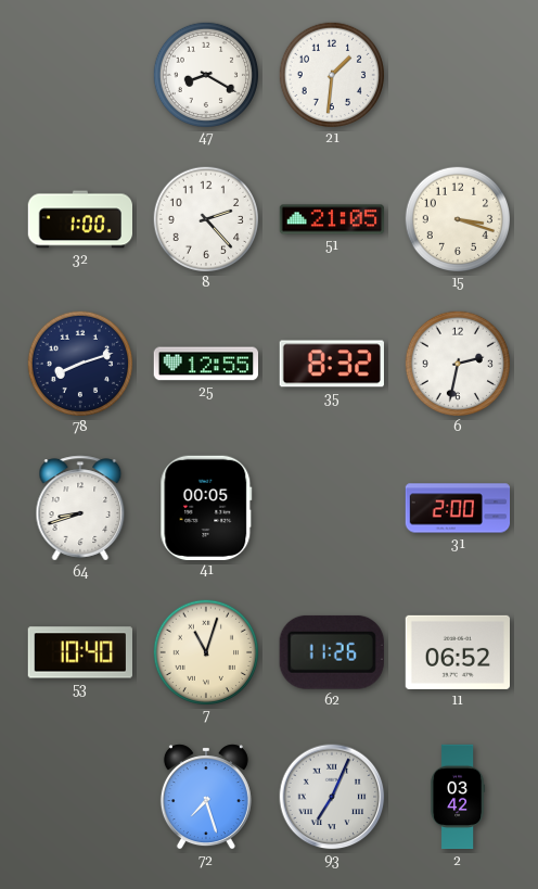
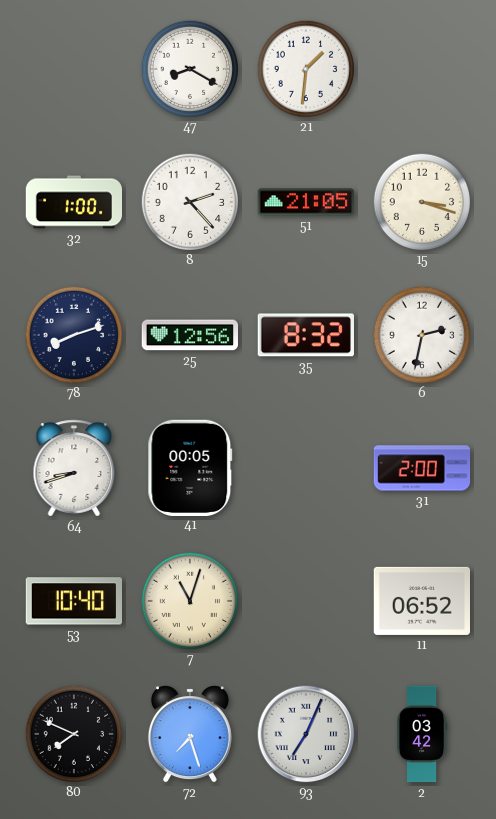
25: 12:55 -> 12:56
62: 11:26 -> none
80: none -> 7:49
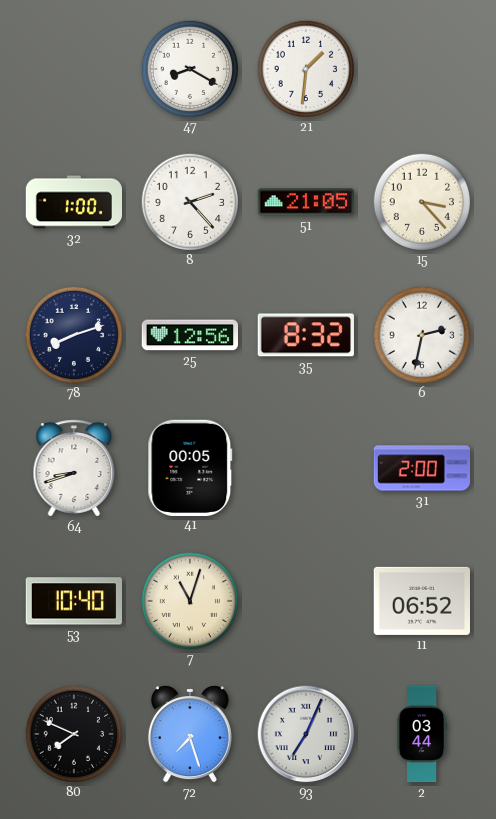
15: 3:18 -> 3:23
2: 03:42 -> 03:44
